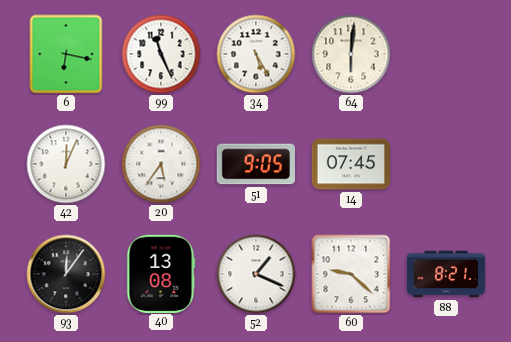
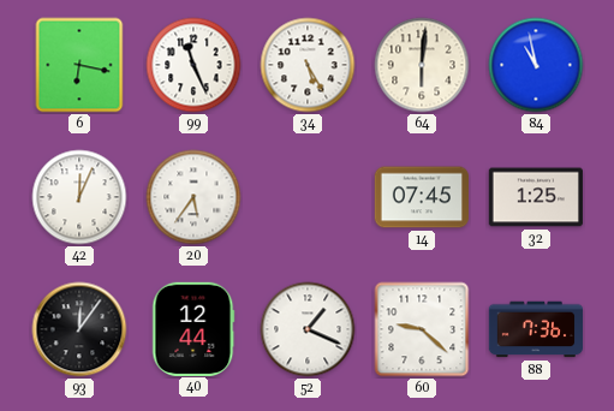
84: none -> 10:58
51: 9:05 -> none
32: none -> 1:25
40: 13:08 -> 12:44
88: 8:21 -> 7:36
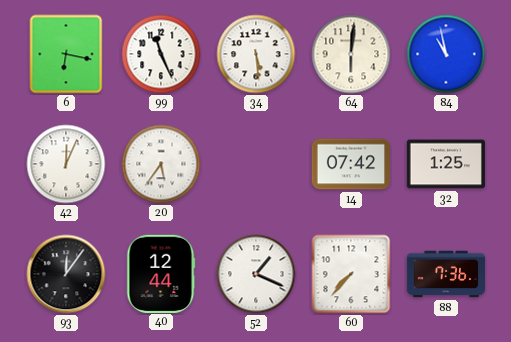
34: 5:25 -> 5:29
14: 07:45 -> 07:42
60: 9:22 -> 7:37
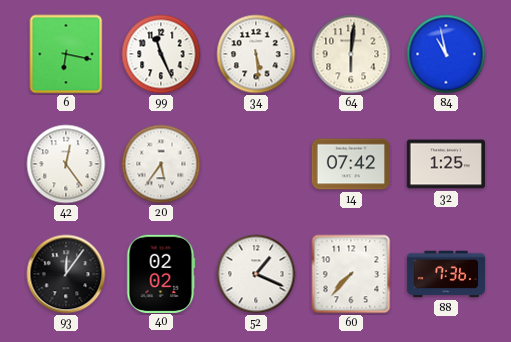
42: 12:04 -> 12:24
40: 12:44 -> 02:02
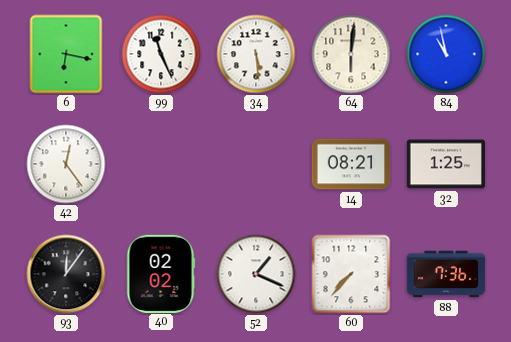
20: 5:36 -> none
14: 07:42 -> 08:21
